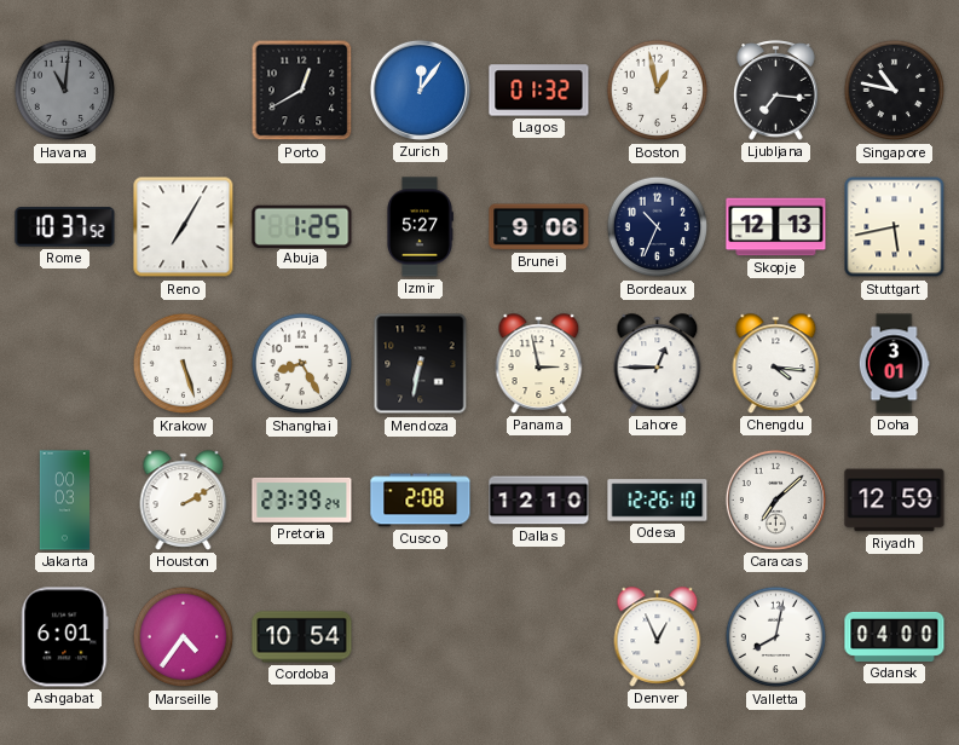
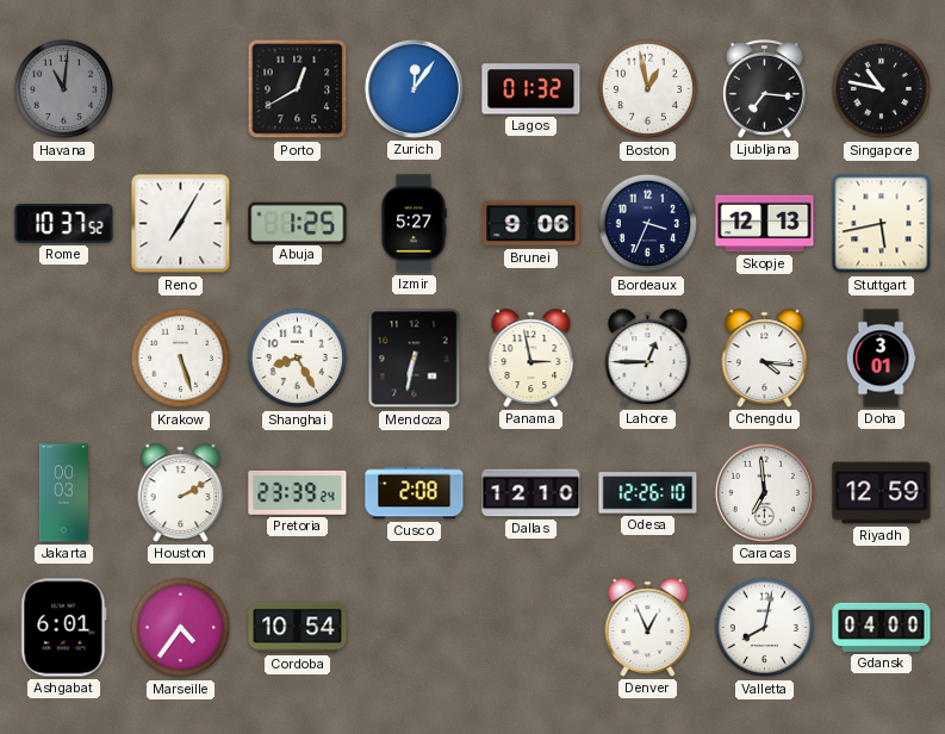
Bordeaux: 10:34 -> 3:34
Caracas: 7:08 -> 6:59
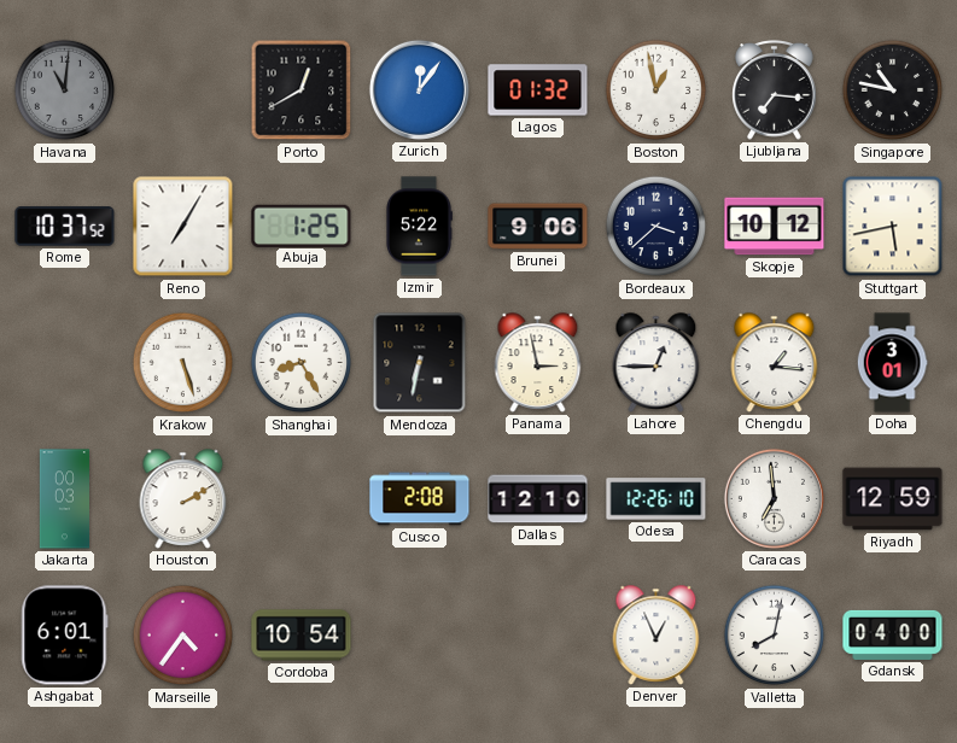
Izmir: 5:27 -> 5:22
Bordeaux: 3:34 -> 3:38
Skopje: 12:13 -> 10:12
Chengdu: 4:16 -> 1:16
Pretoria: 23:39 -> none
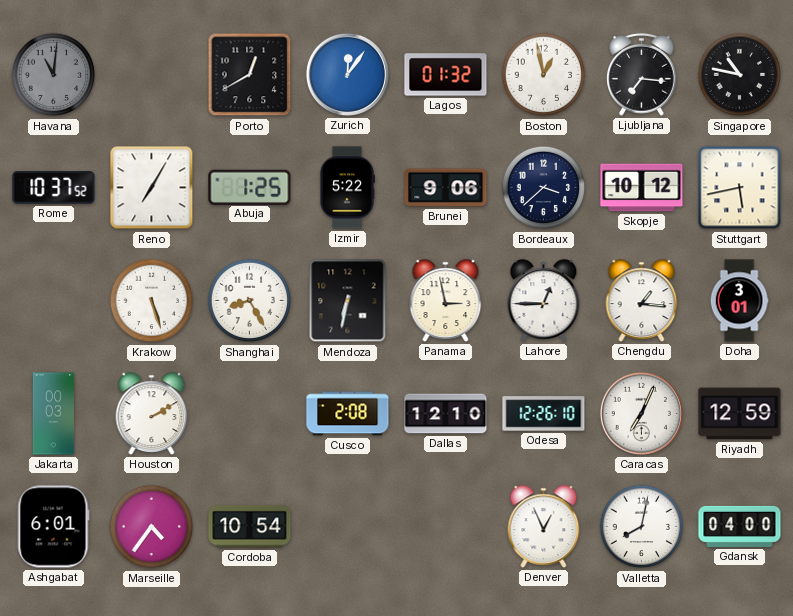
Caracas: 6:59 -> 7:04
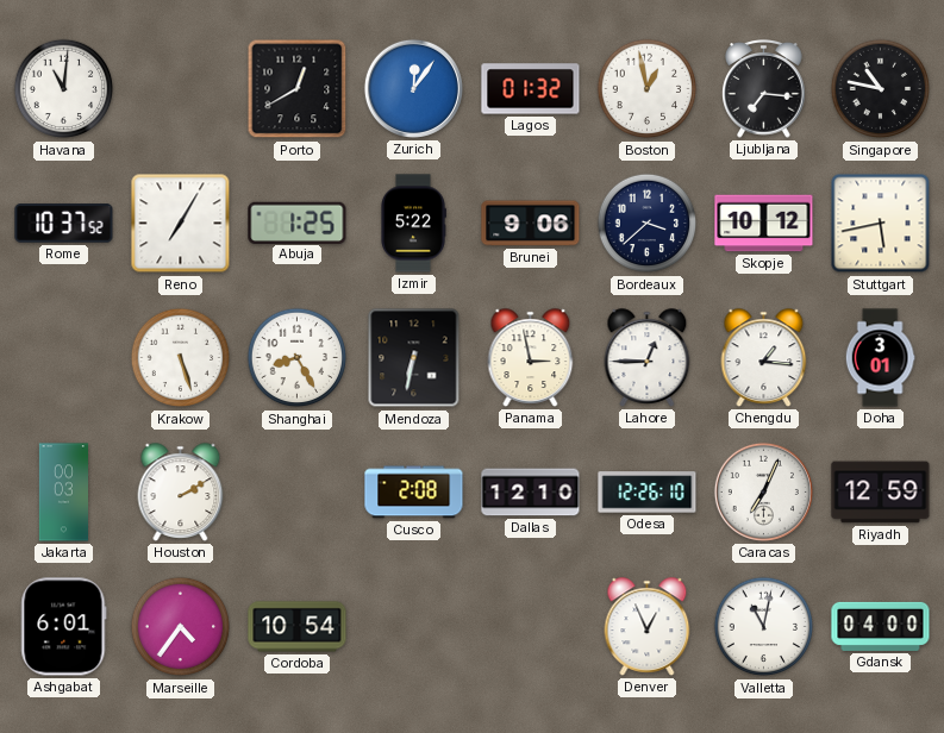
Havana dial: grey -> white
Valletta: 8:02 -> 11:02
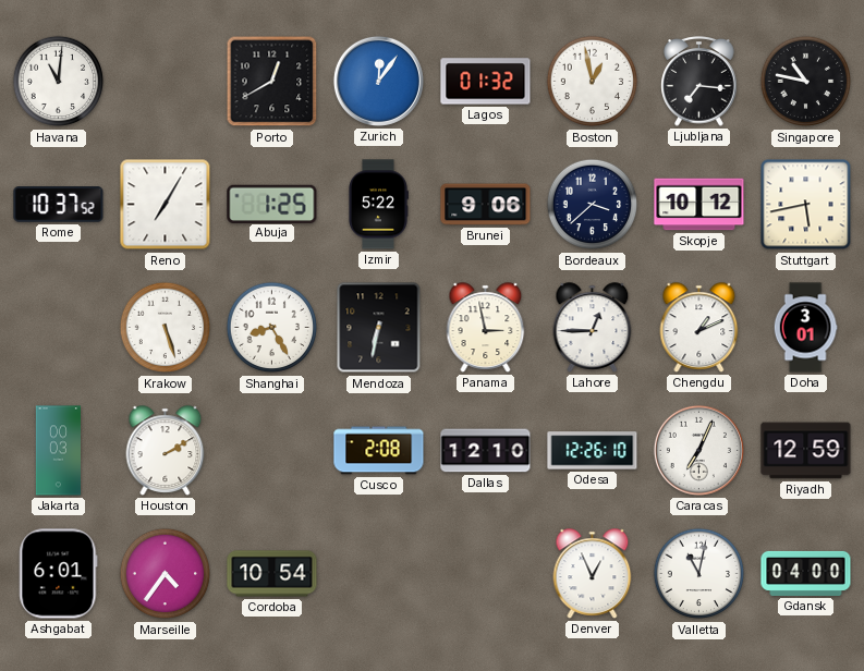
Chengdu: 1:16 -> 1:11
